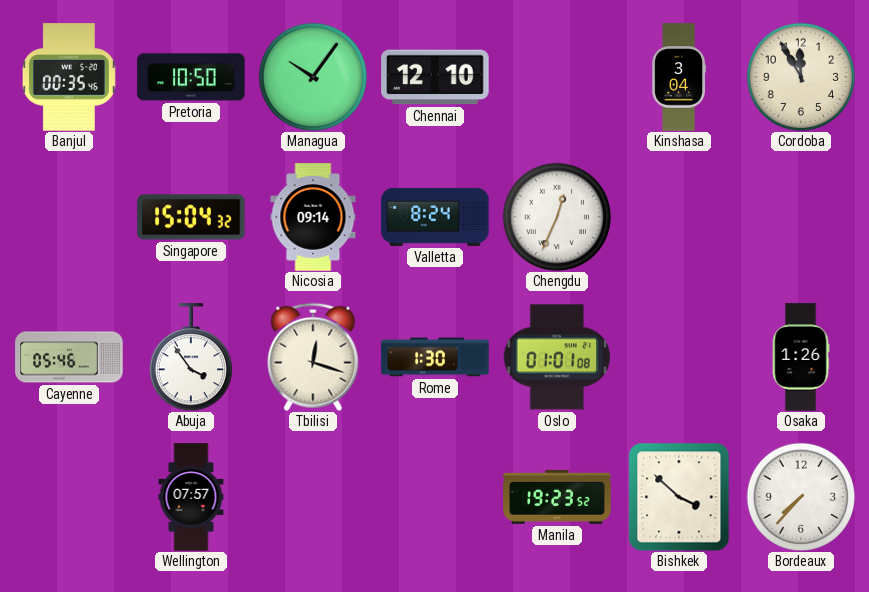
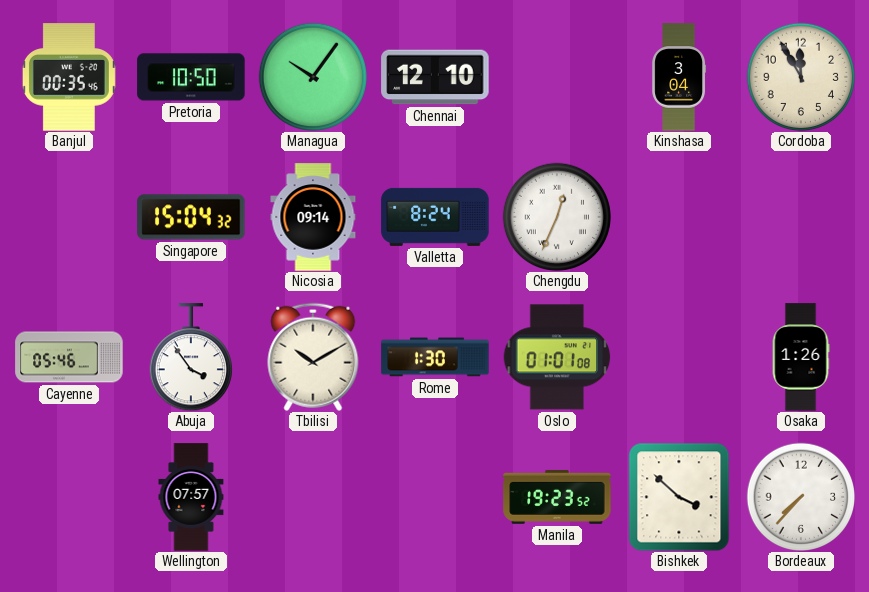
Tbilisi: 12:18 -> 10:10
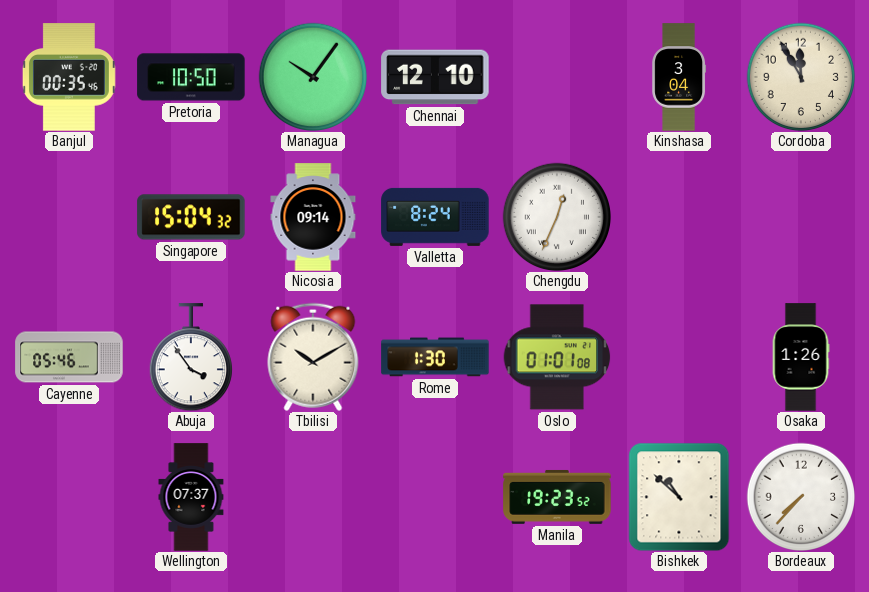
Wellington: 07:57 -> 07:37
Bishkek: 3:52 -> 10:52
